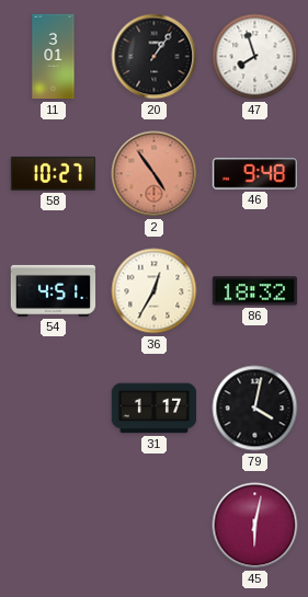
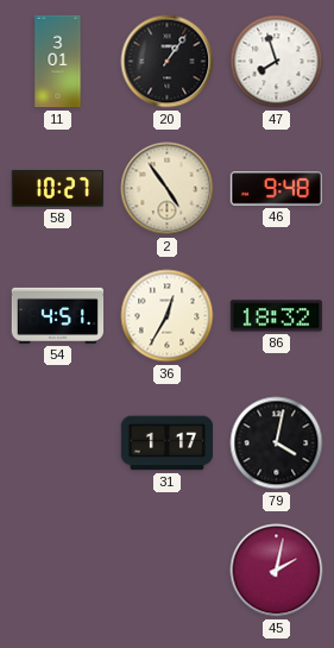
2 dial: salmon -> cream
45: 6:02 -> 2:02
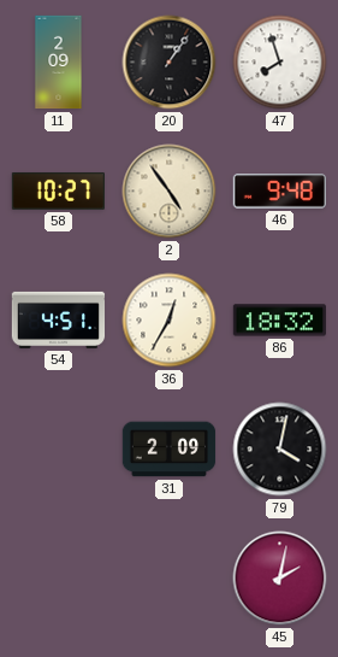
11: 3:01 -> 2:09
31: 1:17 -> 2:09
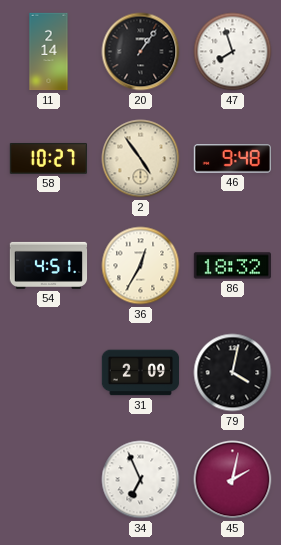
11: 2:09 -> 2:14
34: none -> 6:56
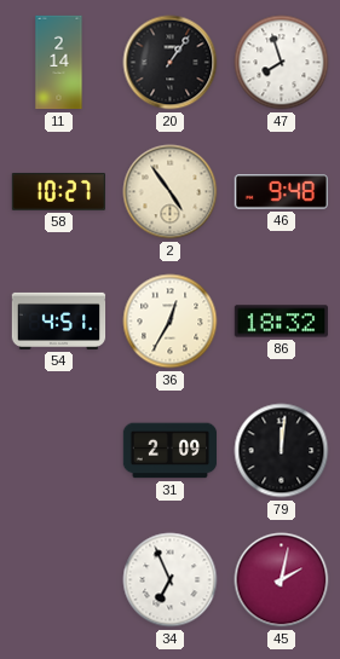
79: 4:02 -> 12:01
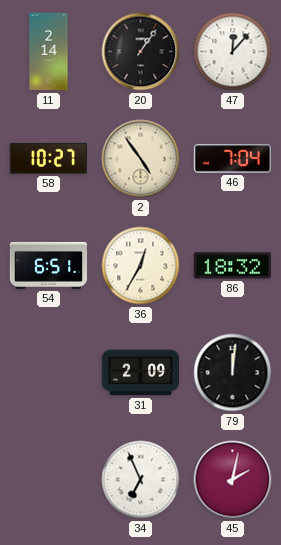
47: 7:57 -> 12:07
46: 9:48 -> 7:04
54: 4:51 -> 6:51
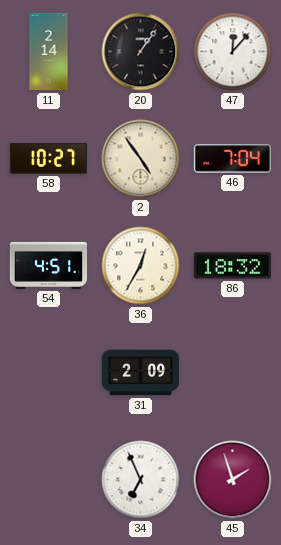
54: 6:51 -> 4:51
79: 12:01 -> none
45: 2:02 -> 1:57
